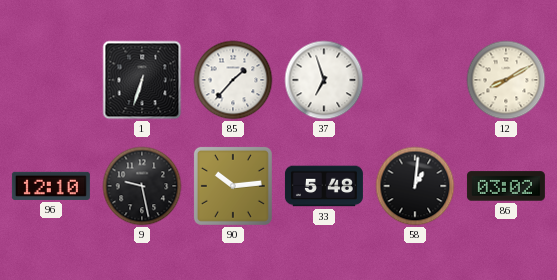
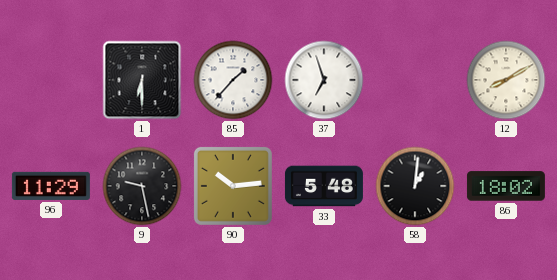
1: 6:33 -> 6:30
96: 12:10 -> 11:29
86: 03:02 -> 18:02
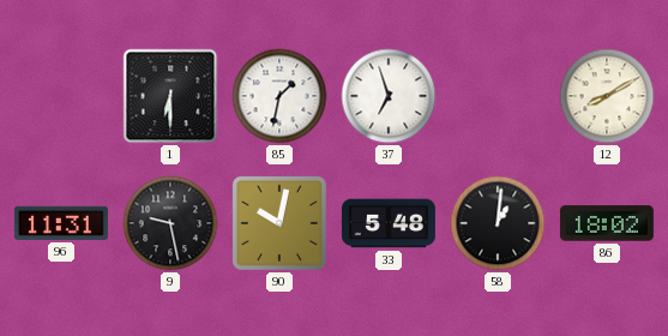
85: 1:37 -> 1:32
96: 11:29 -> 11:31
90: 10:14 -> 10:02
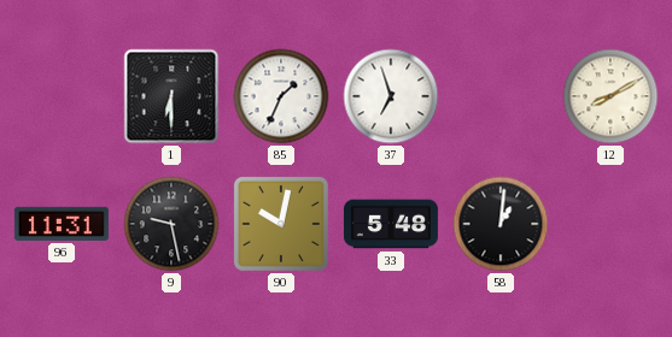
85: 1:32 -> 1:34
86: 18:02 -> none
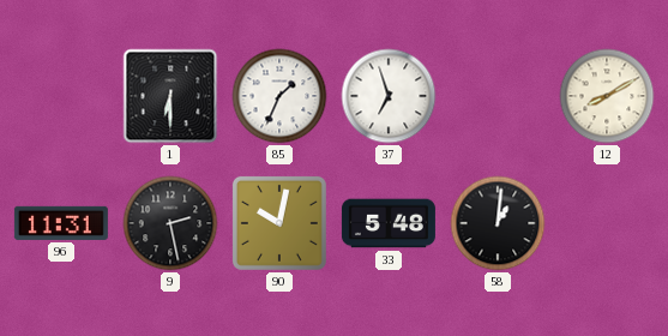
9: 9:28 -> 2:28
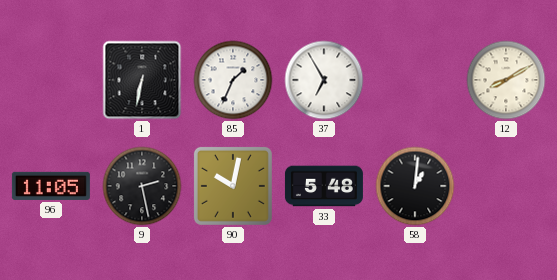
1: 6:30 -> 6:32
37: 6:57 -> 6:55
96: 11:31 -> 11:05
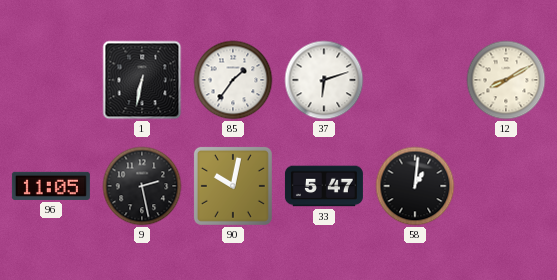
85: 1:34 -> 1:36
37: 6:55 -> 6:12
33: 5:48 -> 5:47
